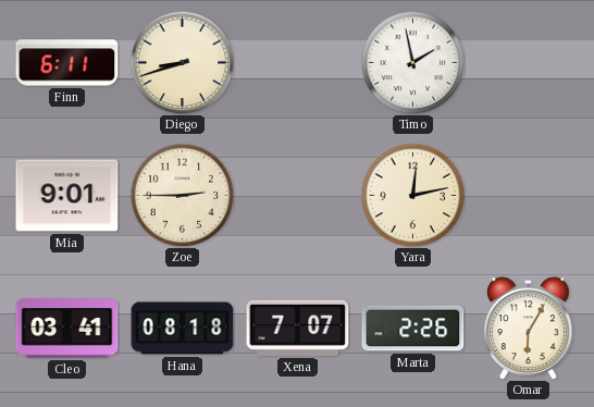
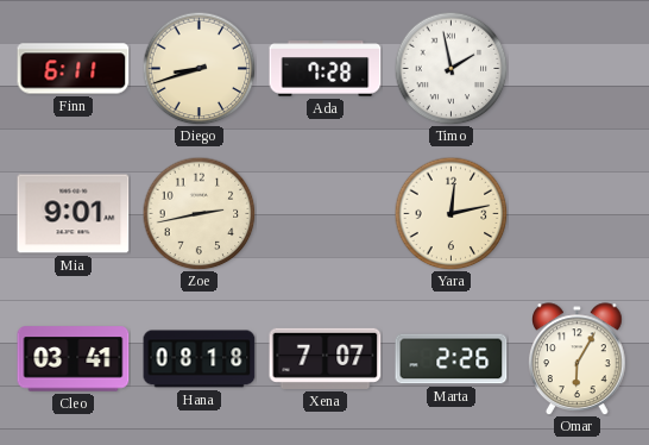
Ada: none -> 7:28
Zoe: 2:45 -> 2:43
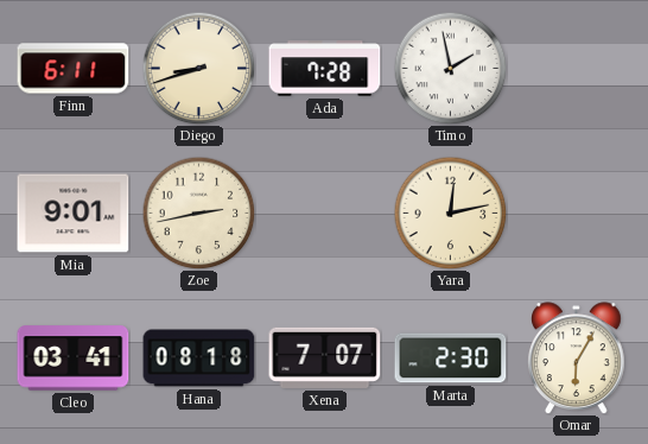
Marta: 2:26 -> 2:30
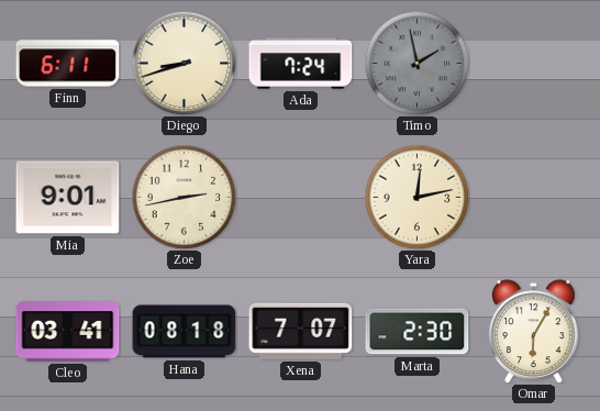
Ada: 7:28 -> 7:24
Timo dial: white -> grey
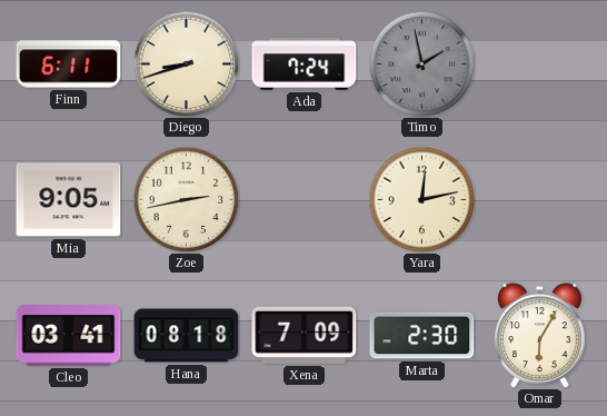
Mia: 9:01 -> 9:05
Xena: 7:07 -> 7:09
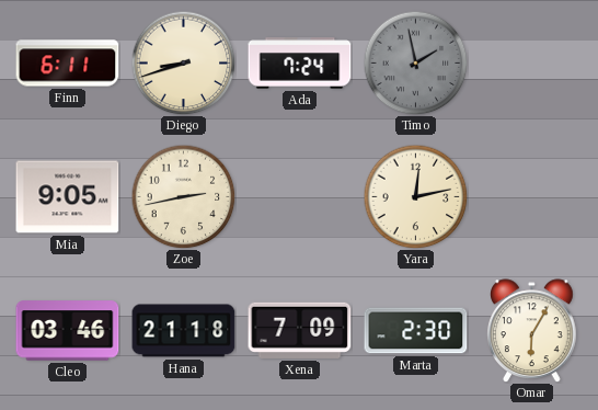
Cleo: 03:41 -> 03:46
Hana: 08:18 -> 21:18
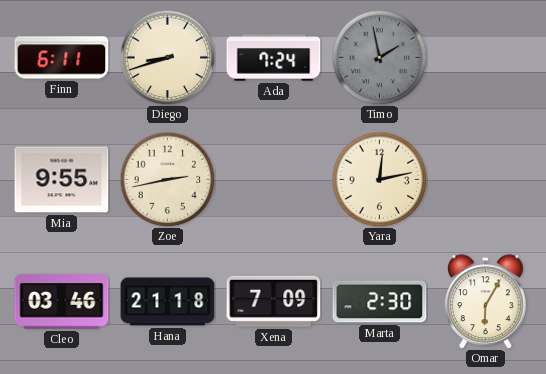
Mia: 9:05 -> 9:55
